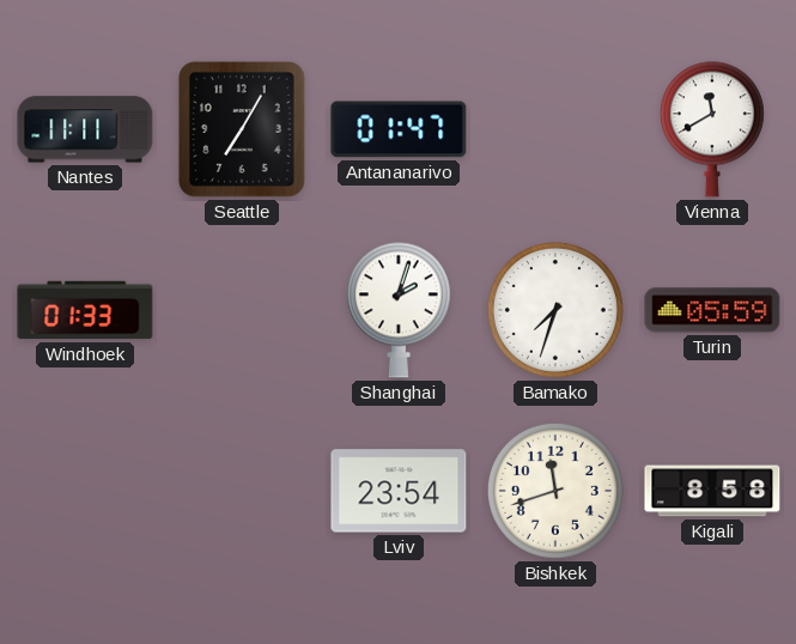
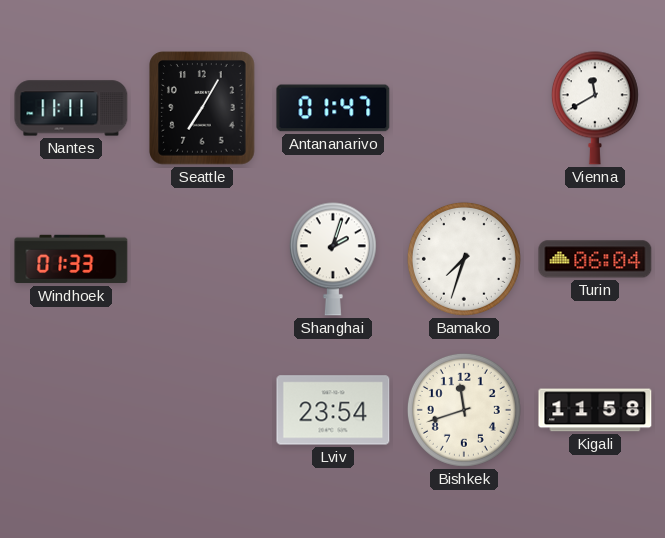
Turin: 05:59 -> 06:04
Kigali: 8:58 -> 11:58
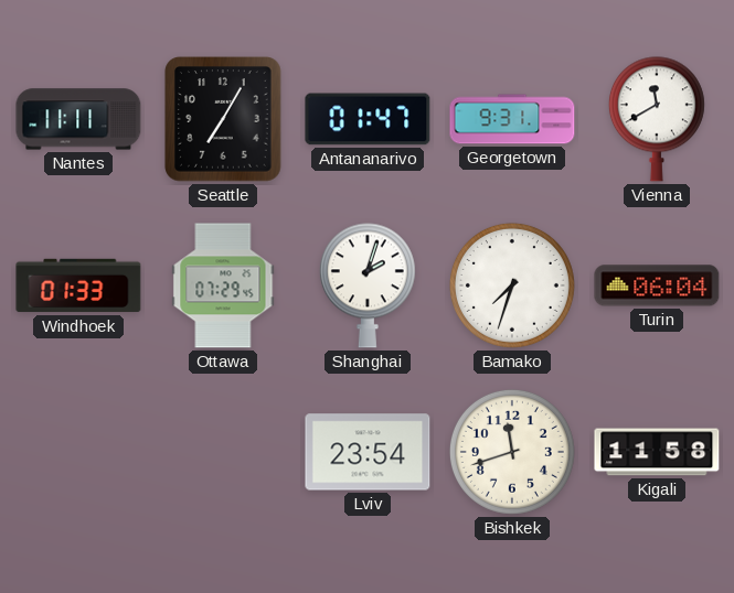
Georgetown: none -> 9:31
Ottawa: none -> 07:29
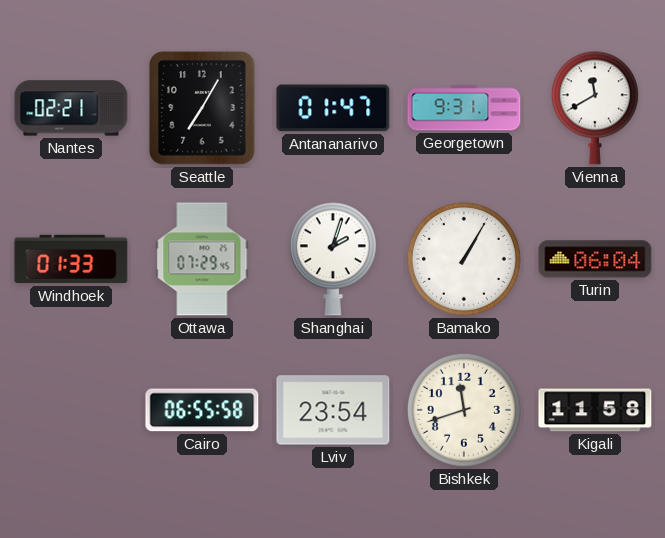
Nantes: 11:11 -> 02:21
Bamako: 7:33 -> 1:05
Cairo: none -> 06:55
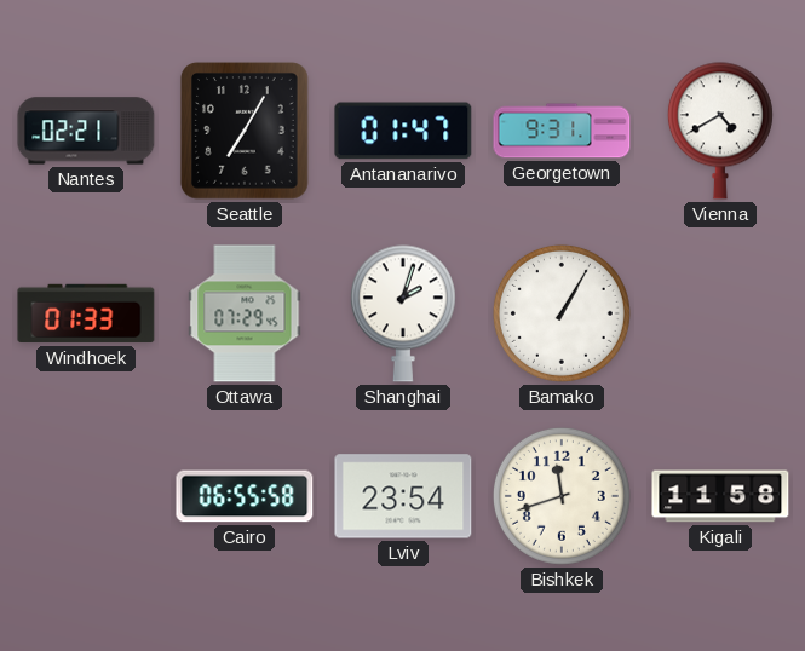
Vienna: 11:40 -> 4:40
Turin: 06:04 -> none
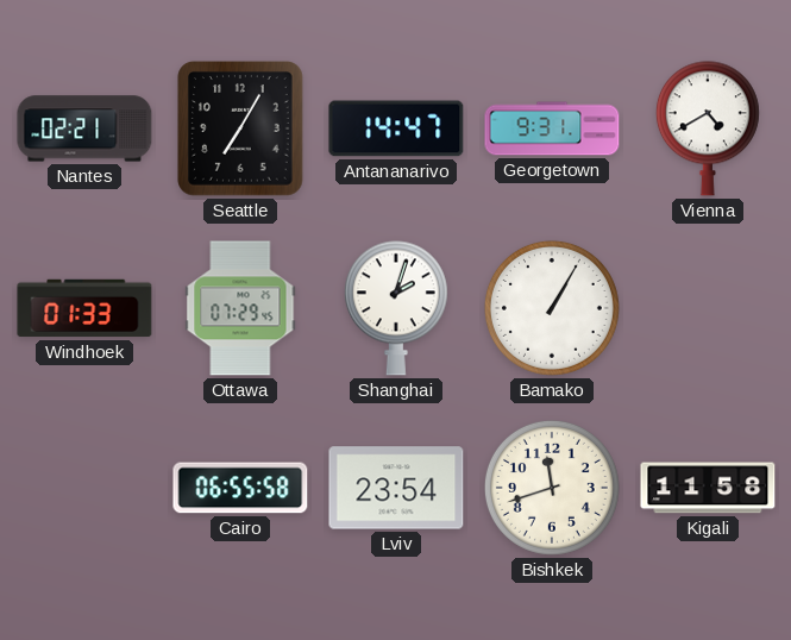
Antananarivo: 01:47 -> 14:47
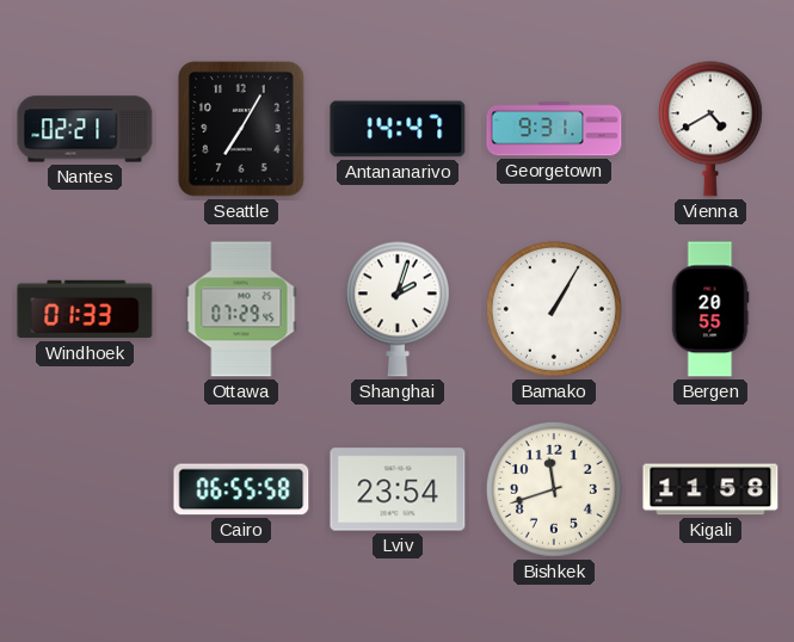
Bergen: none -> 20:55
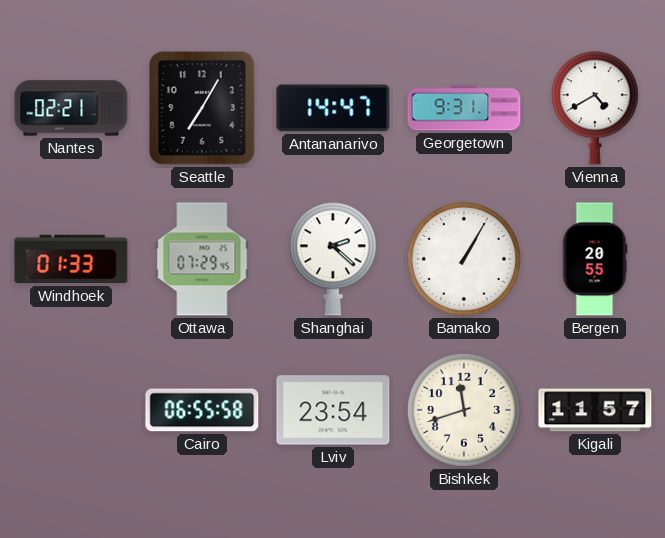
Shanghai: 2:03 -> 2:22
Kigali: 11:58 -> 11:57
